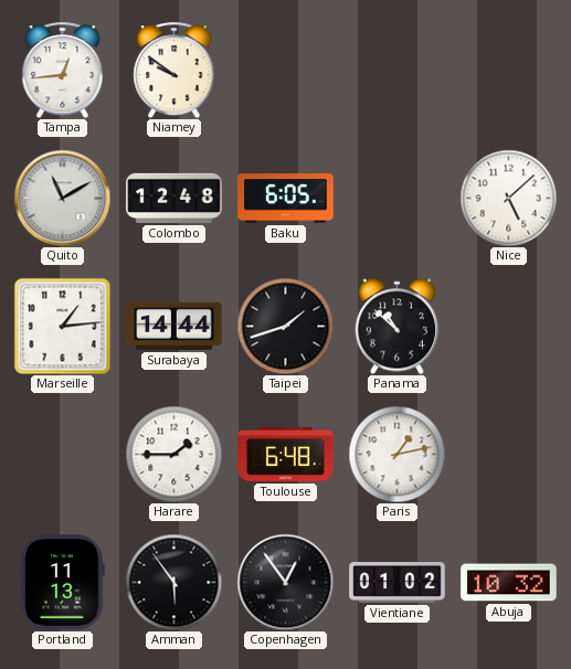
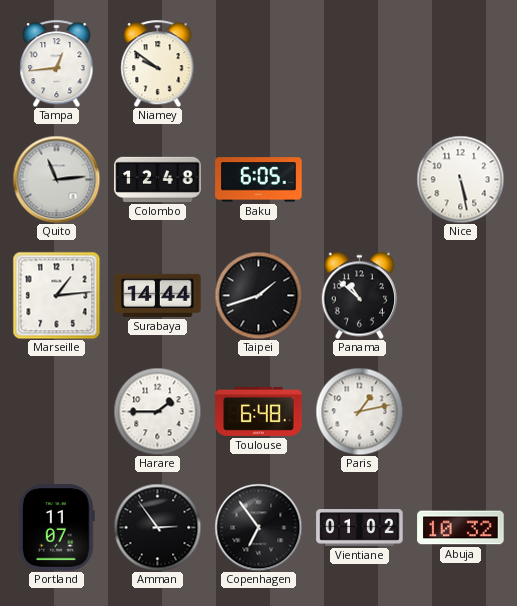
Quito: 11:10 -> 11:14
Nice: 5:08 -> 5:28
Portland: 11:13 -> 11:07
Amman: 5:54 -> 2:54
Copenhagen: 12:54 -> 6:54
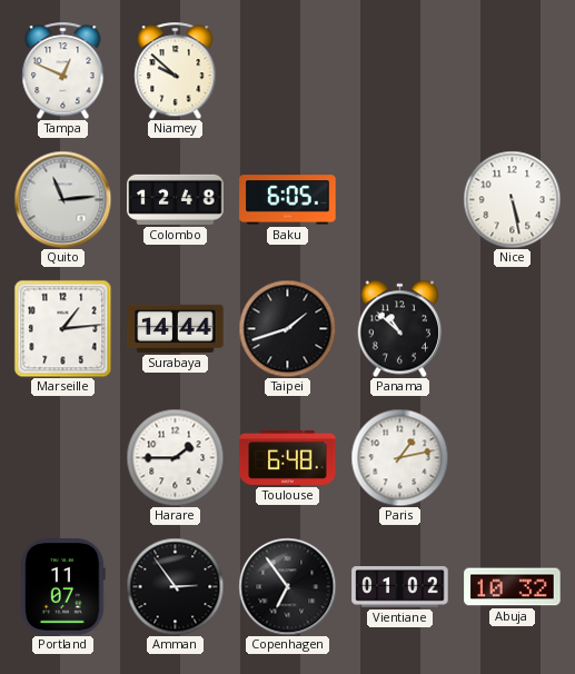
Tampa: 12:44 -> 12:49
Niamey: 9:51 -> 9:52
